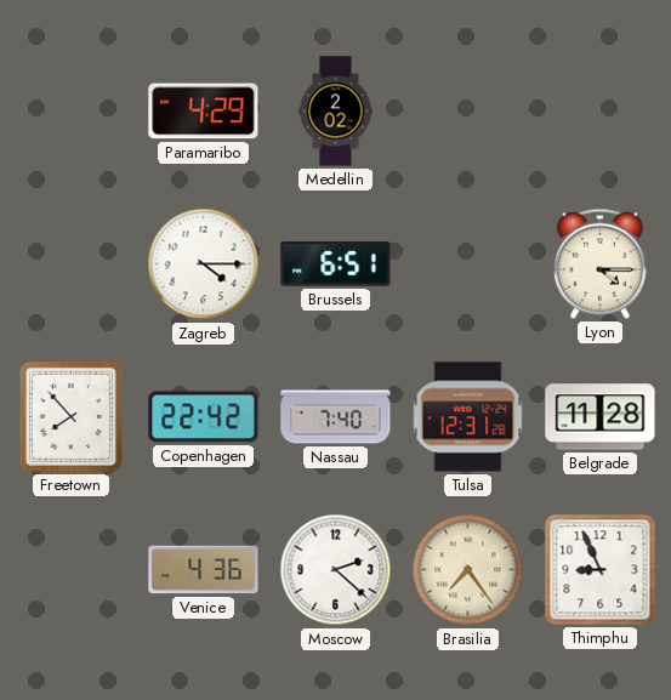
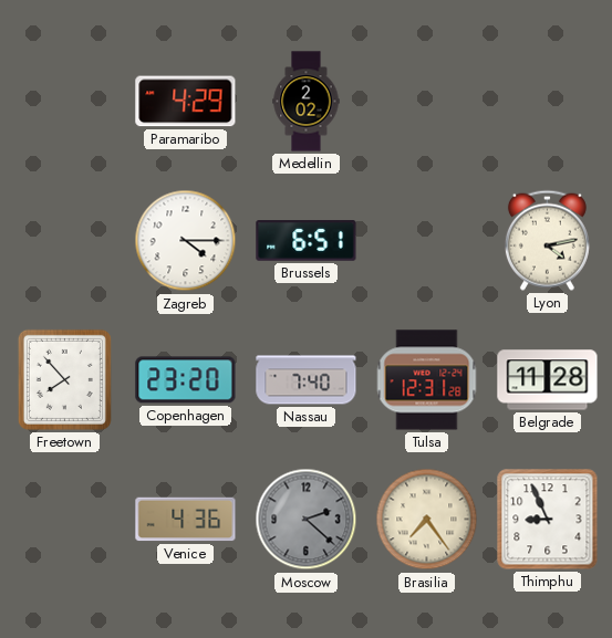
Lyon: 4:15 -> 4:13
Copenhagen: 22:42 -> 23:20
Moscow dial: white -> grey
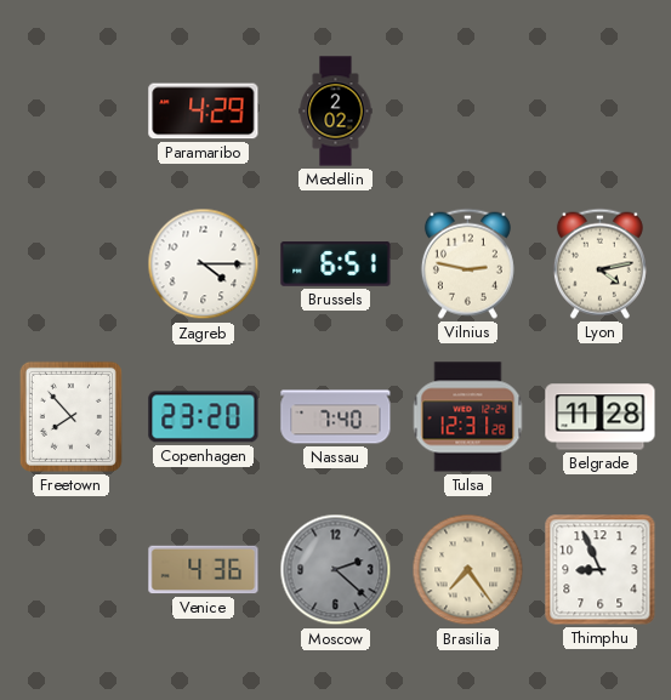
Vilnius: none -> 2:47
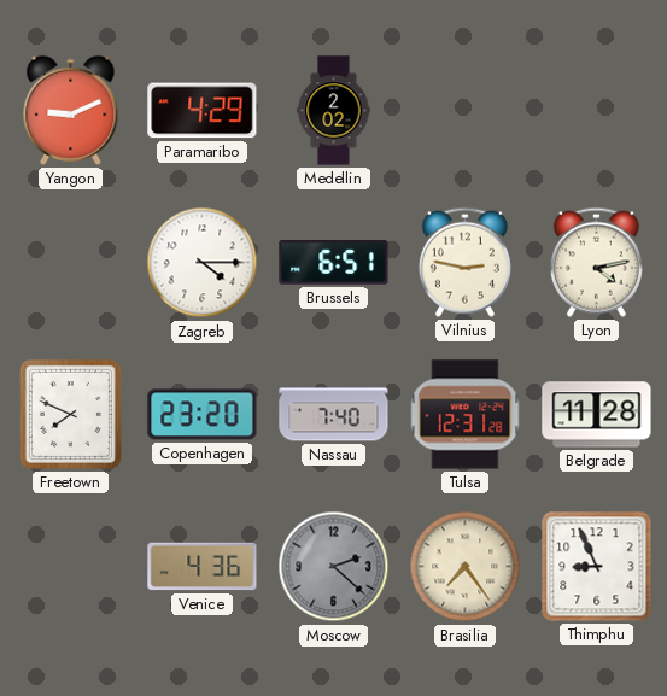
Yangon: none -> 9:11
Freetown: 7:53 -> 7:49
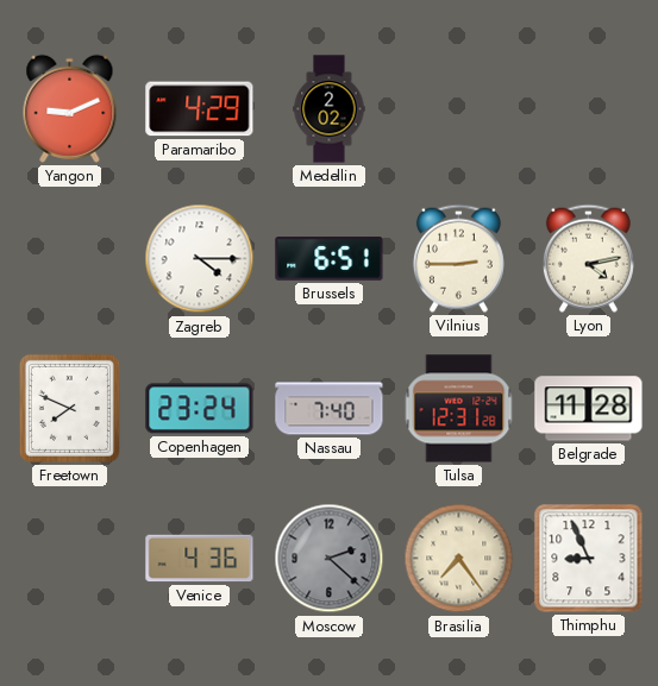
Vilnius: 2:47 -> 2:45
Copenhagen: 23:20 -> 23:24
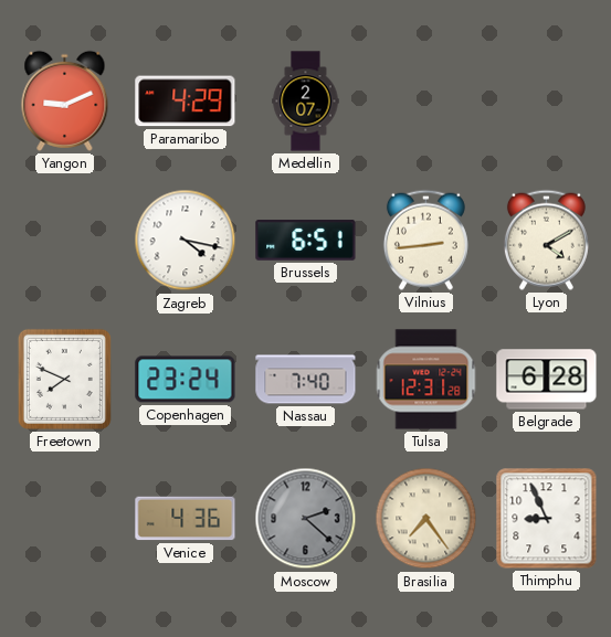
Medellin: 2:02 -> 2:07
Zagreb: 4:15 -> 4:17
Vilnius: 2:45 -> 2:44
Lyon: 4:13 -> 4:10
Belgrade: 11:28 -> 6:28
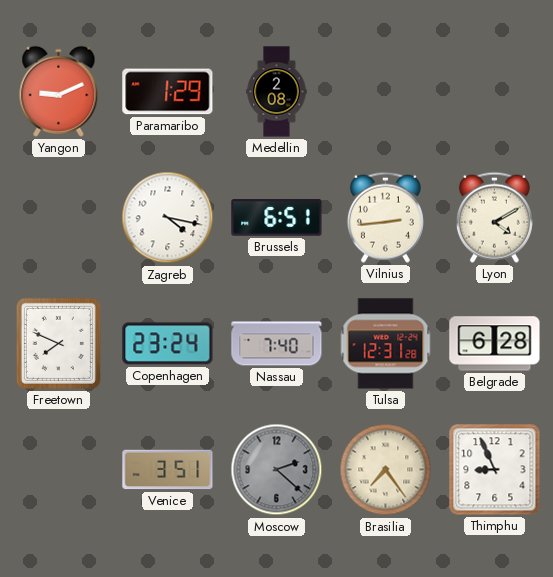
Paramaribo: 4:29 -> 1:29
Medellin: 2:07 -> 2:08
Venice: 4:36 -> 3:51
